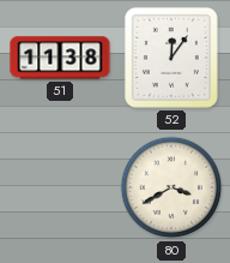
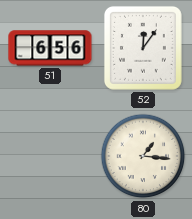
51: 11:38 -> 6:56
80: 3:40 -> 1:16
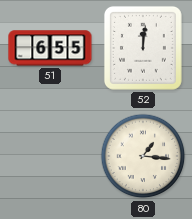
51: 6:56 -> 6:55
52: 12:06 -> 12:01
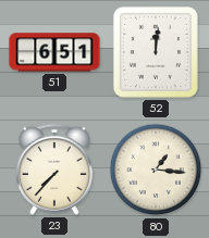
51: 6:55 -> 6:51
23: none -> 7:37
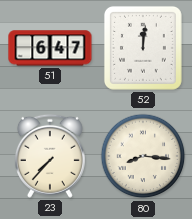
51: 6:51 -> 6:47
80: 1:16 -> 8:16
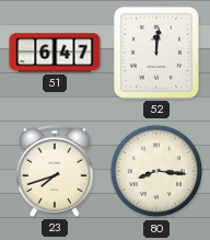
23: 7:37 -> 7:42
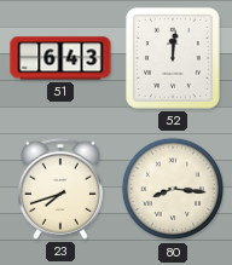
51: 6:47 -> 6:43
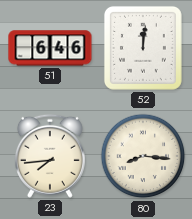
51: 6:43 -> 6:46
23: 7:42 -> 7:44
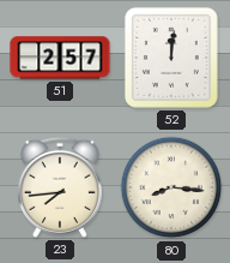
51: 6:46 -> 2:57
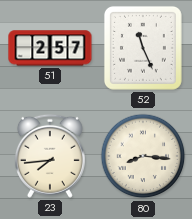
52: 12:01 -> 11:26
